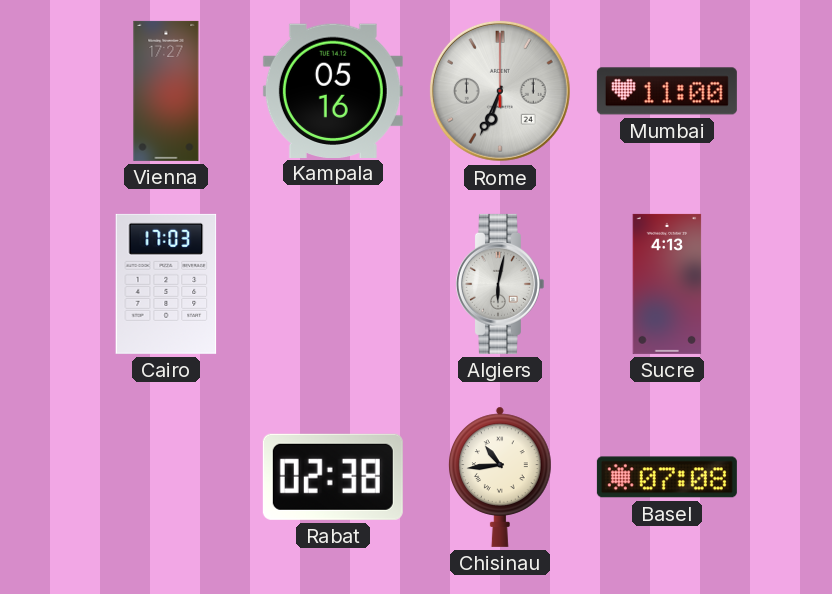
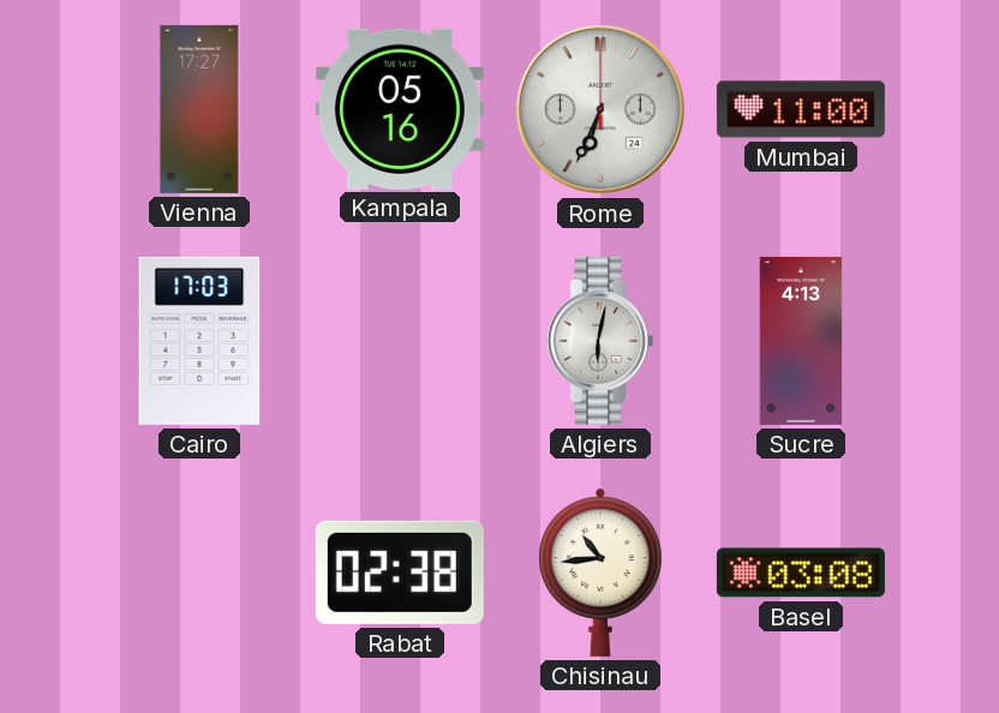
Basel: 07:08 -> 03:08
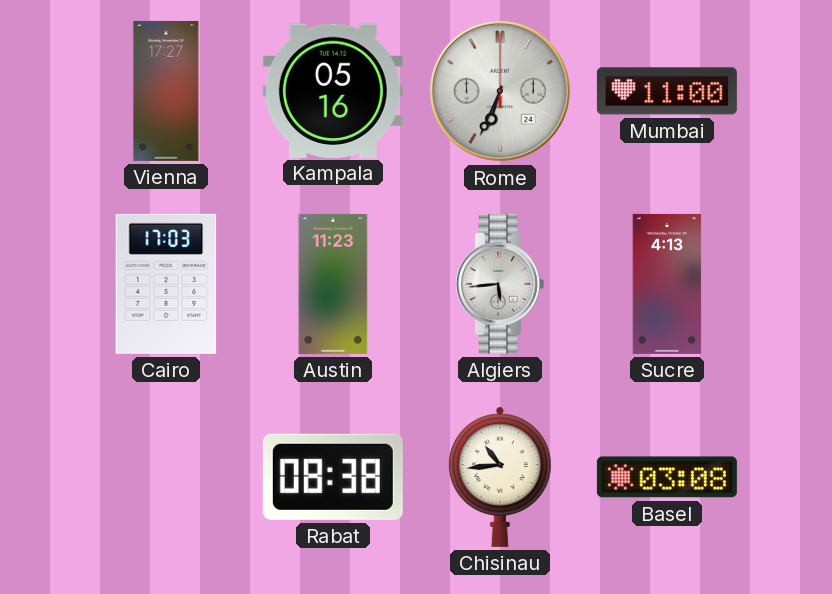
Austin: none -> 11:23
Algiers: 6:02 -> 5:44
Rabat: 02:38 -> 08:38
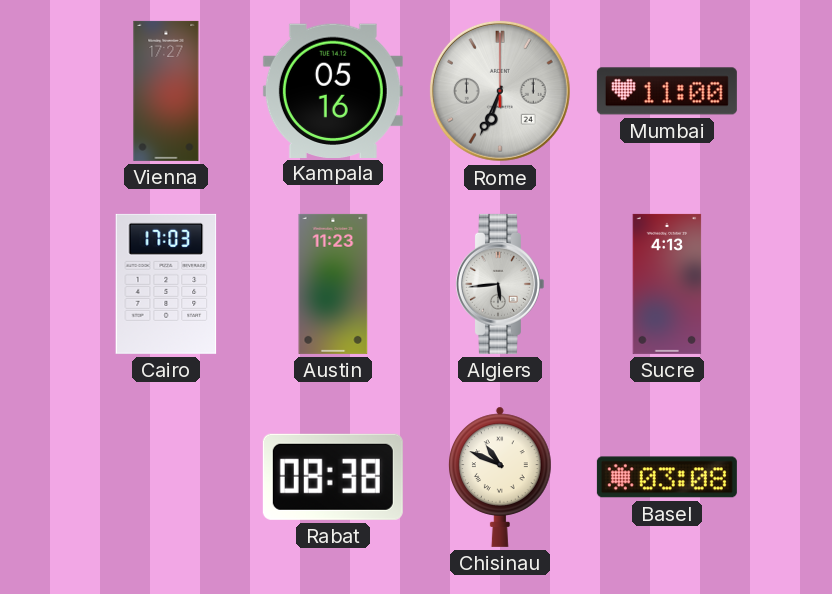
Chisinau: 10:44 -> 10:49
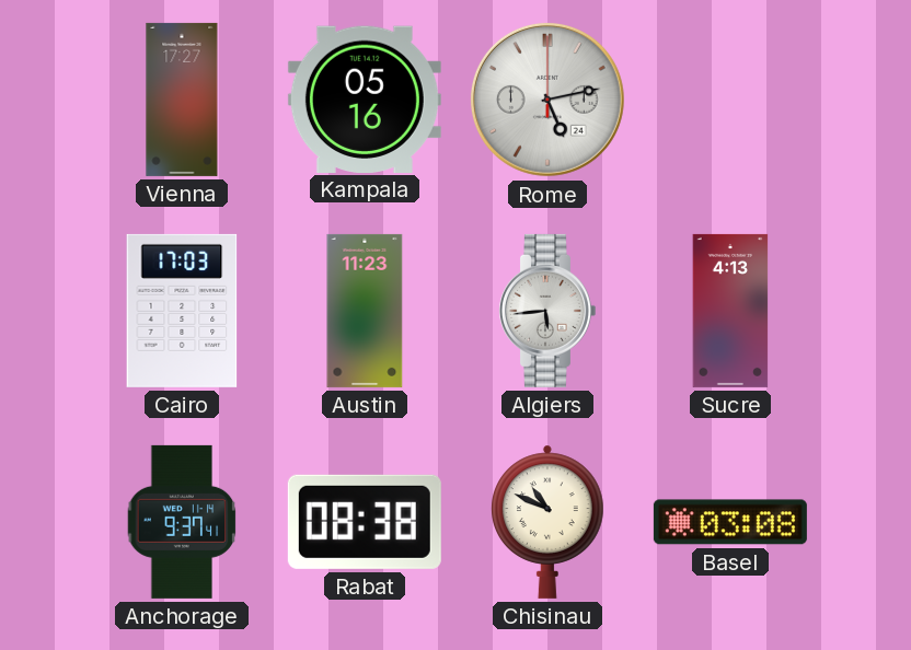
Rome: 6:34 -> 5:13
Mumbai: 11:00 -> none
Anchorage: none -> 9:37
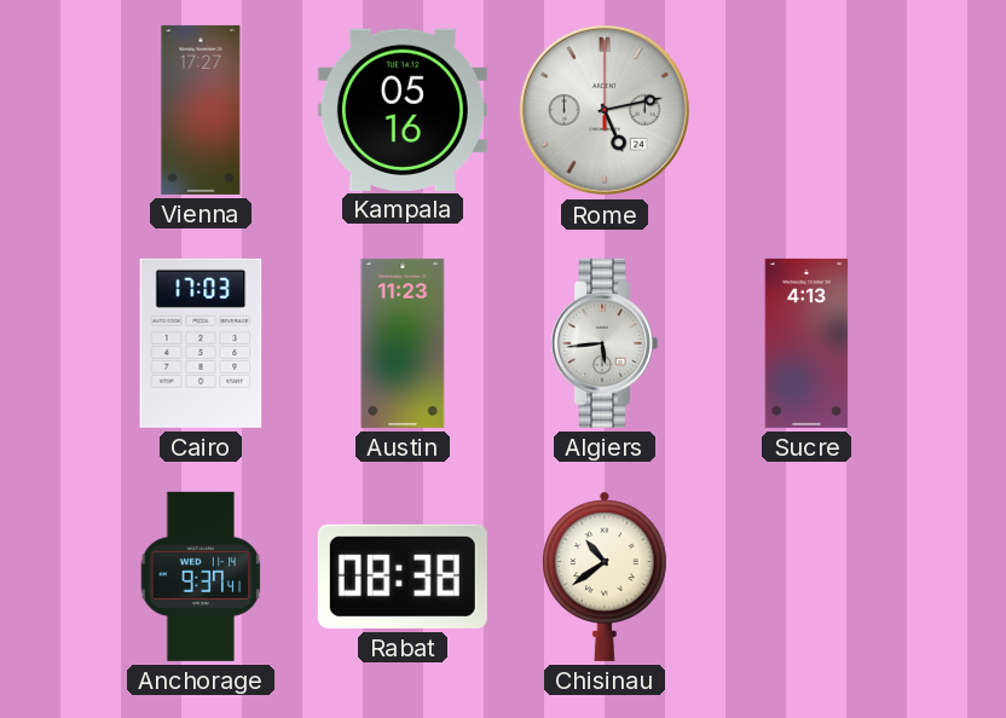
Chisinau: 10:49 -> 10:39
Basel: 03:08 -> none
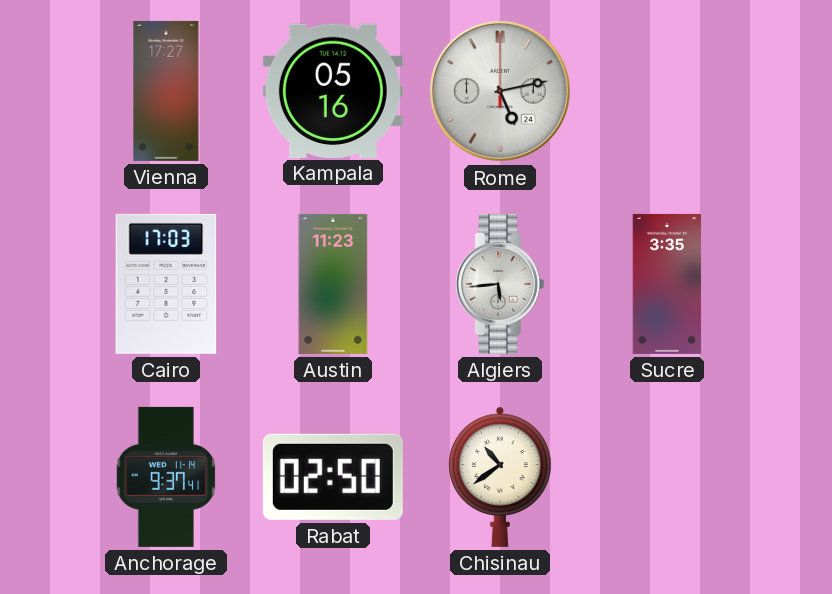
Sucre: 4:13 -> 3:35
Rabat: 08:38 -> 02:50
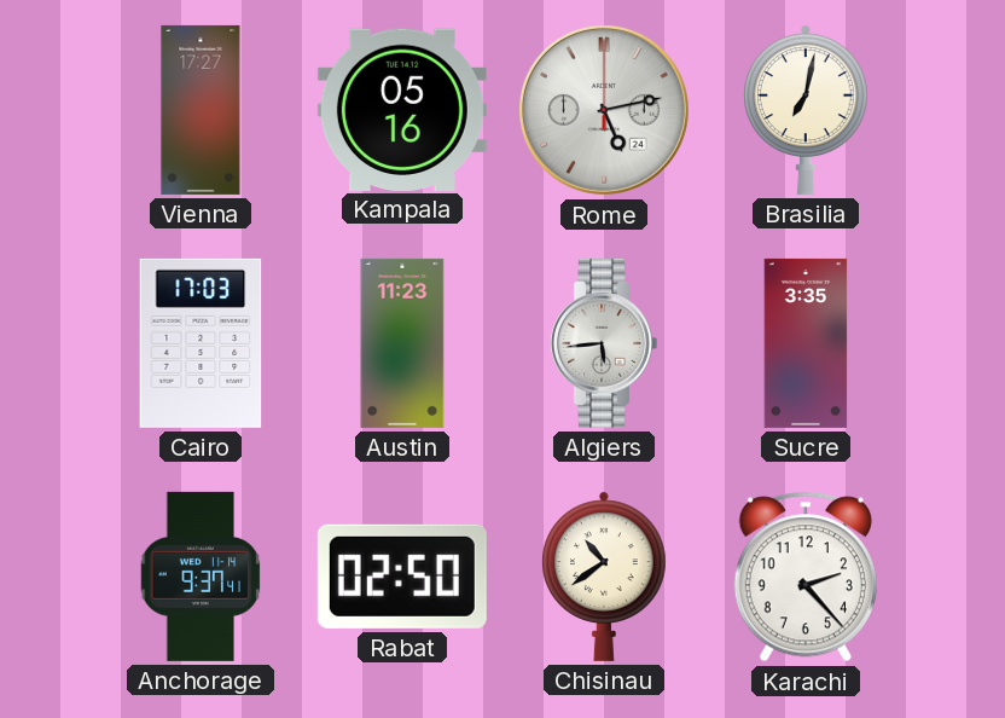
Brasilia: none -> 7:02
Karachi: none -> 2:23
